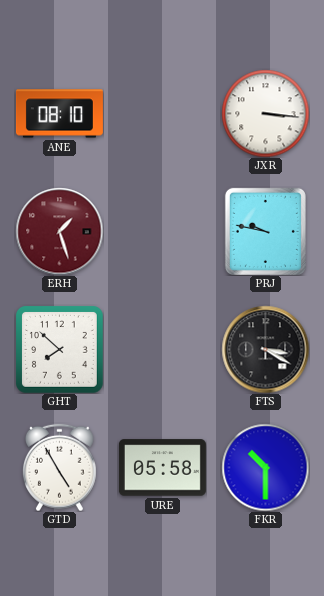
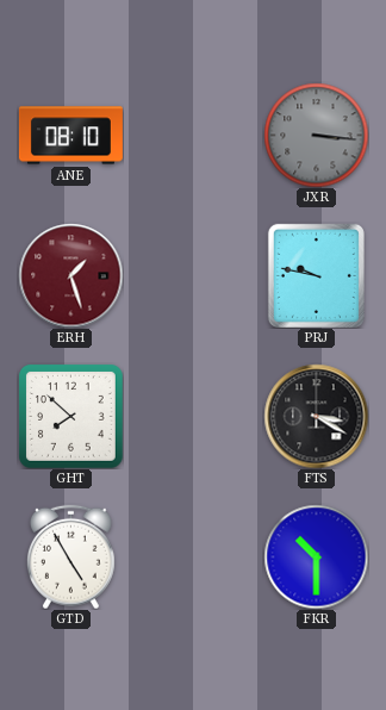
JXR dial: white -> grey
URE: 05:58 -> none
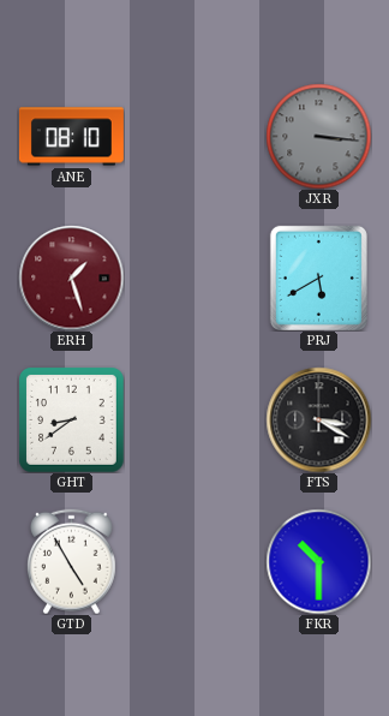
PRJ: 9:47 -> 5:40
GHT: 7:52 -> 8:39
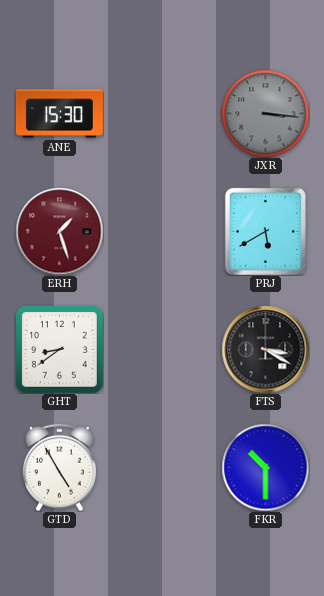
ANE: 08:10 -> 15:30
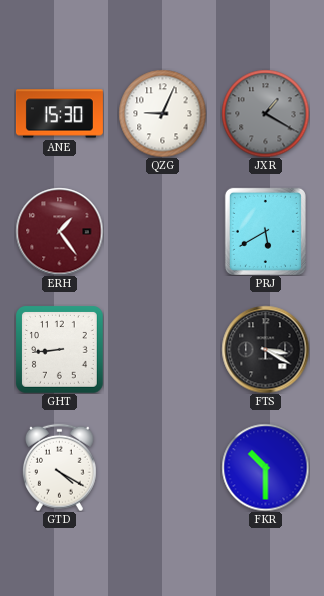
QZG: none -> 9:04
JXR: 3:16 -> 1:20
ERH: 1:27 -> 1:24
GHT: 8:39 -> 8:44
GTD: 4:55 -> 4:20
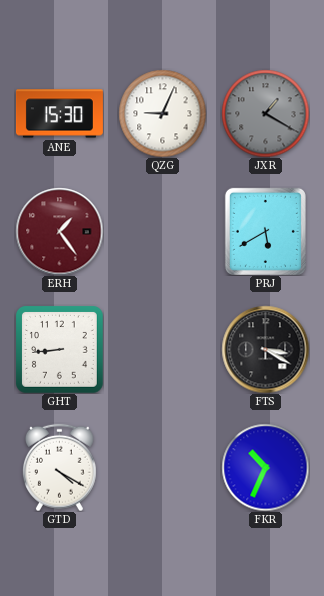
FKR: 10:30 -> 10:34
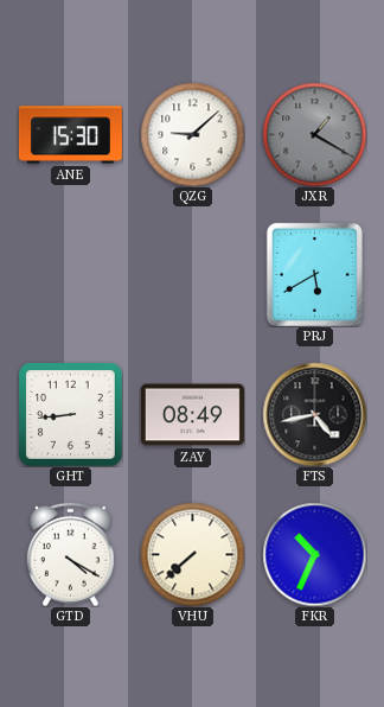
QZG: 9:04 -> 9:08
ERH: 1:24 -> none
ZAY: none -> 08:49
FTS: 3:20 -> 4:43
VHU: none -> 7:38
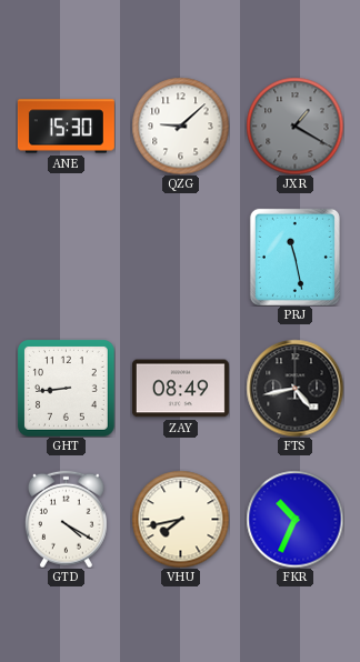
PRJ: 5:40 -> 11:28
VHU: 7:38 -> 7:43
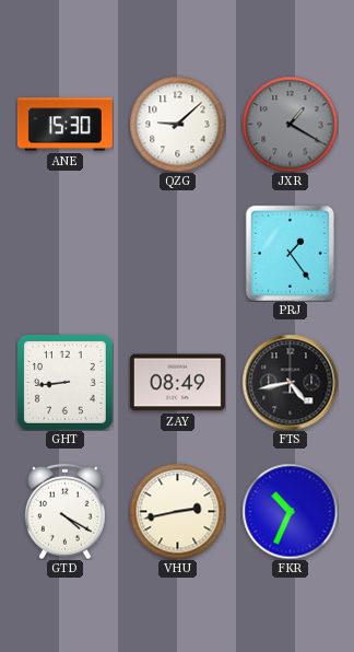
PRJ: 11:28 -> 1:24
VHU: 7:43 -> 2:43
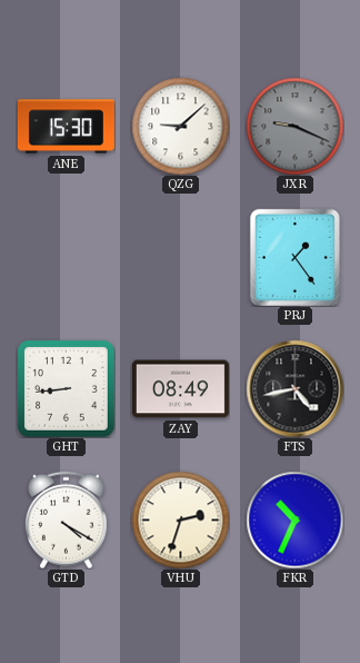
JXR: 1:20 -> 9:19
VHU: 2:43 -> 2:33
